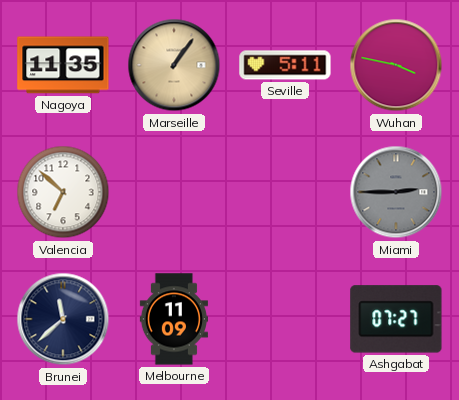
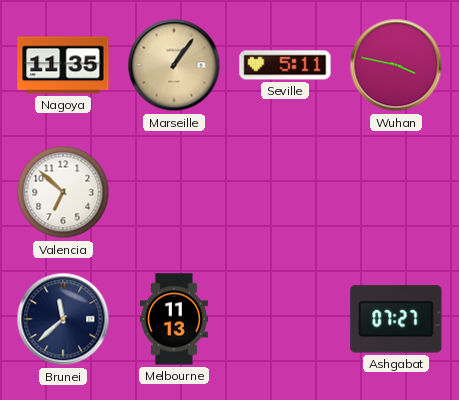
Miami: 2:45 -> none
Melbourne: 11:09 -> 11:13
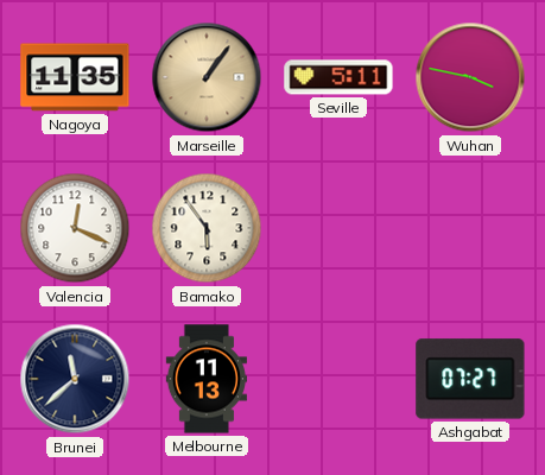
Valencia: 6:52 -> 12:19
Bamako: none -> 5:54
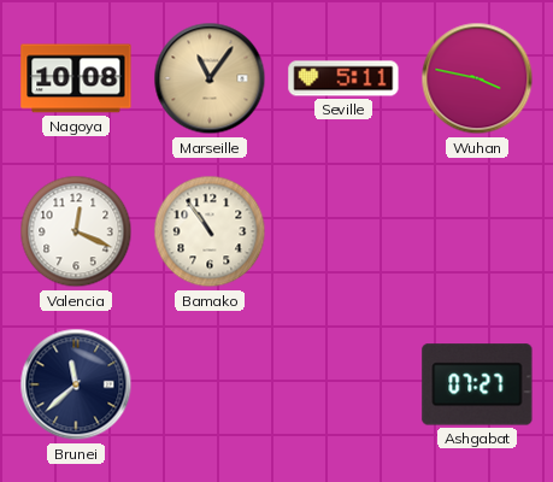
Nagoya: 11:35 -> 10:08
Marseille: 1:06 -> 11:06
Bamako: 5:54 -> 10:54
Melbourne: 11:13 -> none
